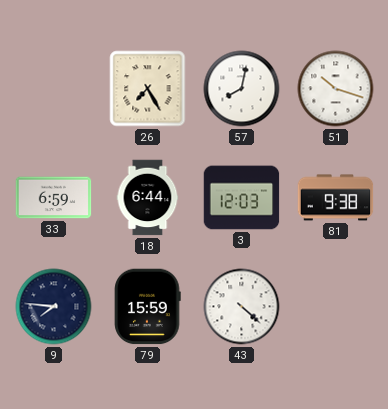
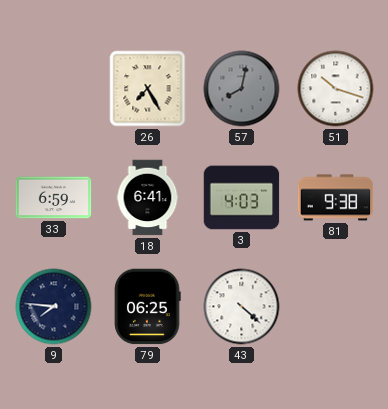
57 dial: white -> grey
18: 6:44 -> 6:41
3: 12:03 -> 4:03
79: 15:59 -> 06:25
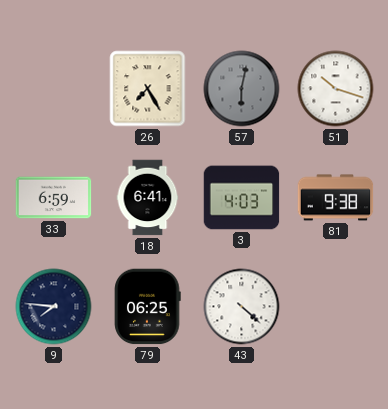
57: 8:02 -> 6:02
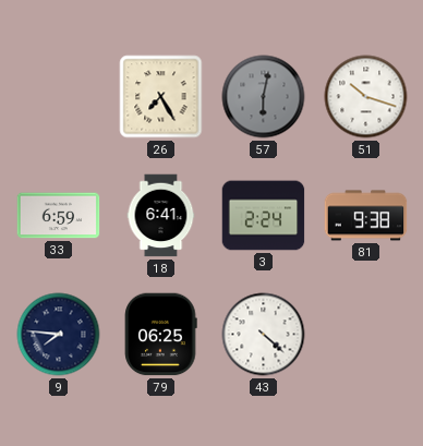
3: 4:03 -> 2:24
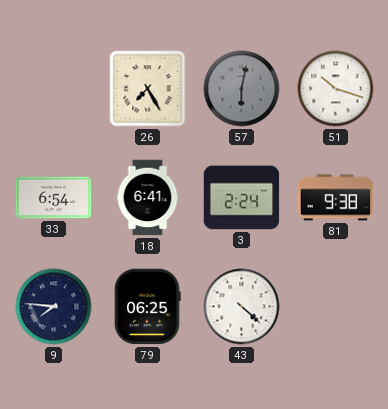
33: 6:59 -> 6:54
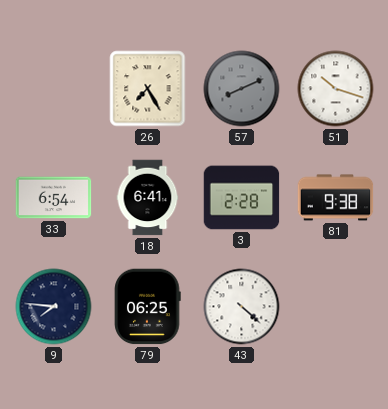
57: 6:02 -> 8:11
3: 2:24 -> 2:28
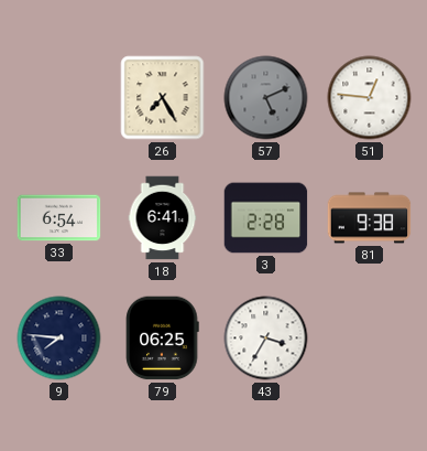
57: 8:11 -> 5:11
51: 10:18 -> 12:46
43: 4:22 -> 3:35
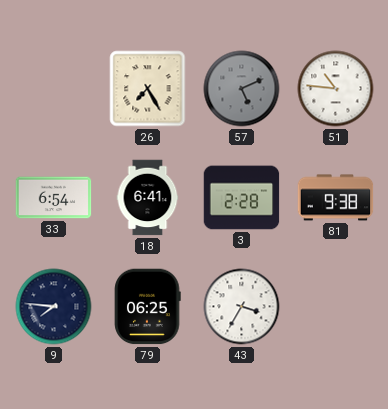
51: 12:46 -> 10:46
